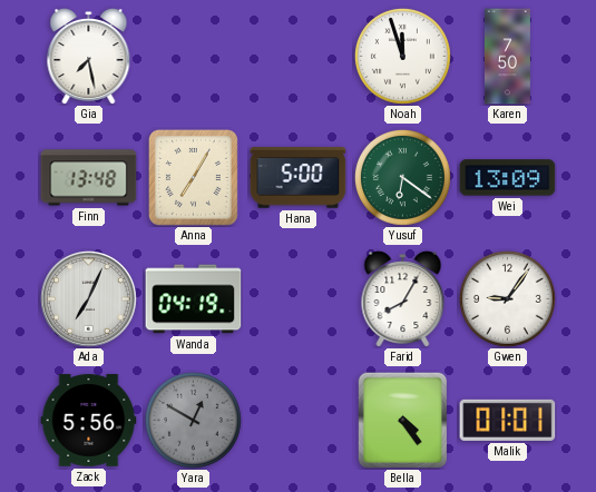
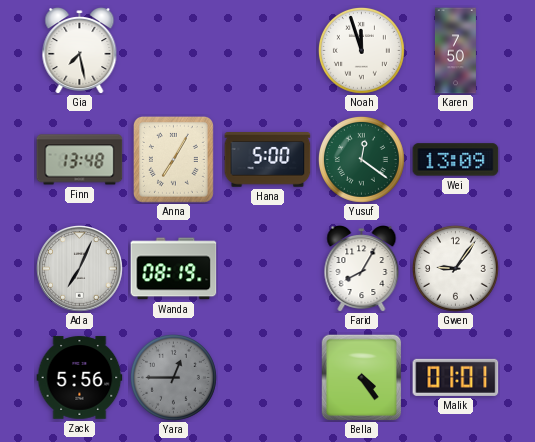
Yusuf: 6:21 -> 12:21
Wanda: 04:19 -> 08:19
Yara: 12:50 -> 12:45
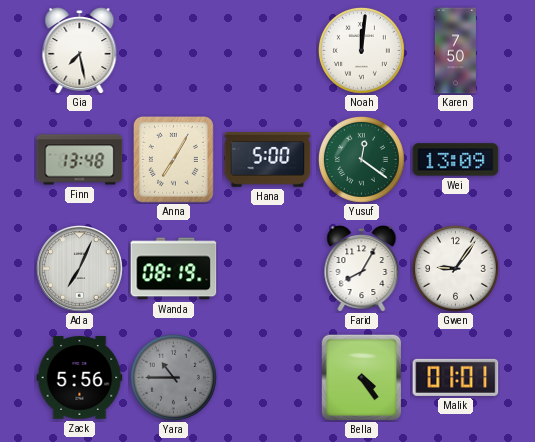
Noah: 11:57 -> 12:01
Yara: 12:45 -> 10:45
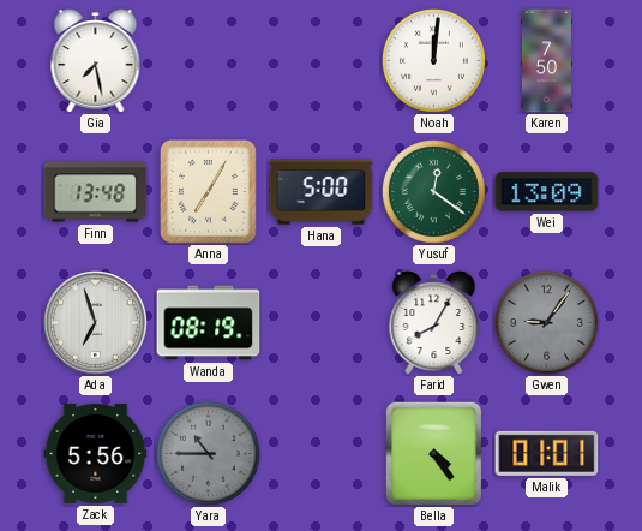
Ada: 7:04 -> 6:57
Gwen dial: white -> grey
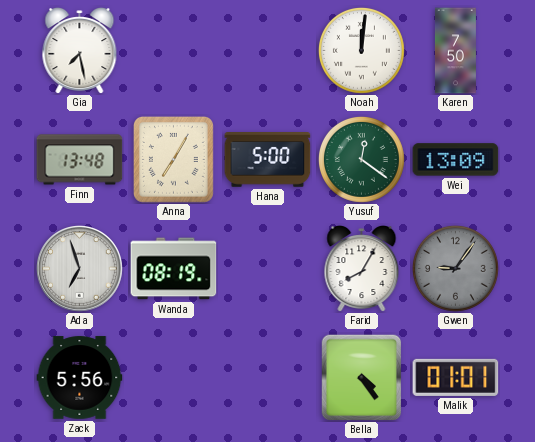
Yara: 10:45 -> none
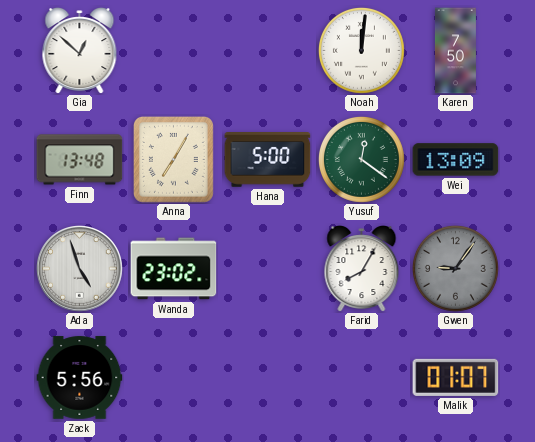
Gia: 7:28 -> 12:52
Ada: 6:57 -> 4:57
Wanda: 08:19 -> 23:02
Bella: 4:24 -> none
Malik: 01:01 -> 01:07
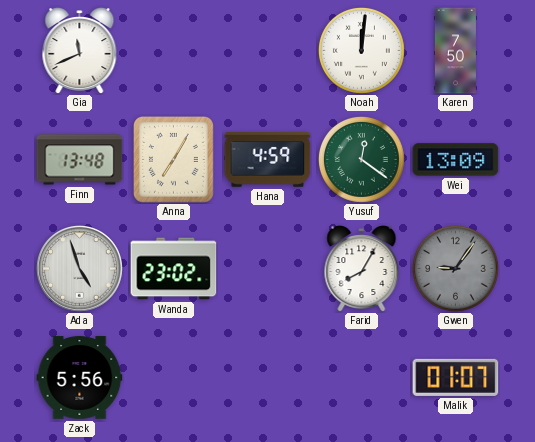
Gia: 12:52 -> 11:41
Hana: 5:00 -> 4:59
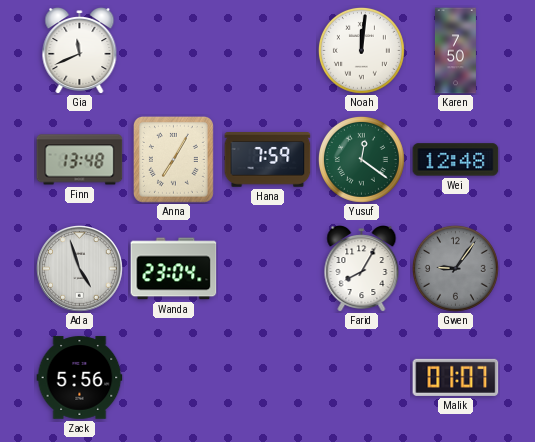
Hana: 4:59 -> 7:59
Wei: 13:09 -> 12:48
Wanda: 23:02 -> 23:04
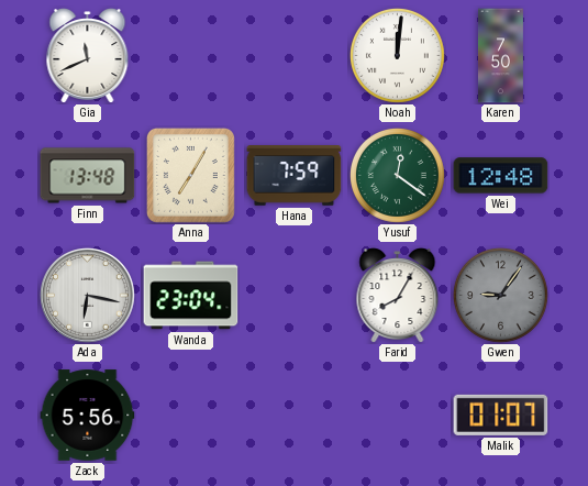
Ada: 4:57 -> 6:17
